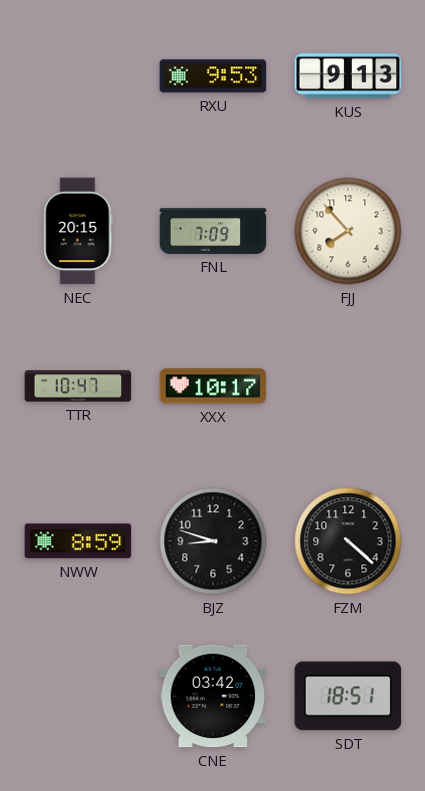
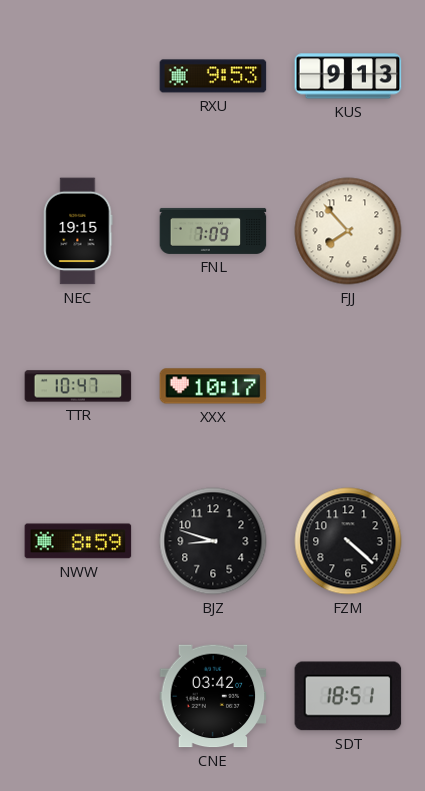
NEC: 20:15 -> 19:15
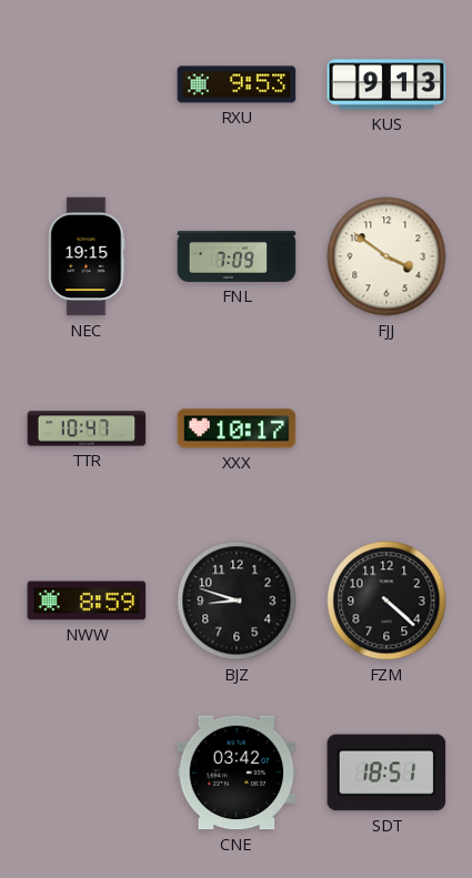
FJJ: 7:53 -> 3:51
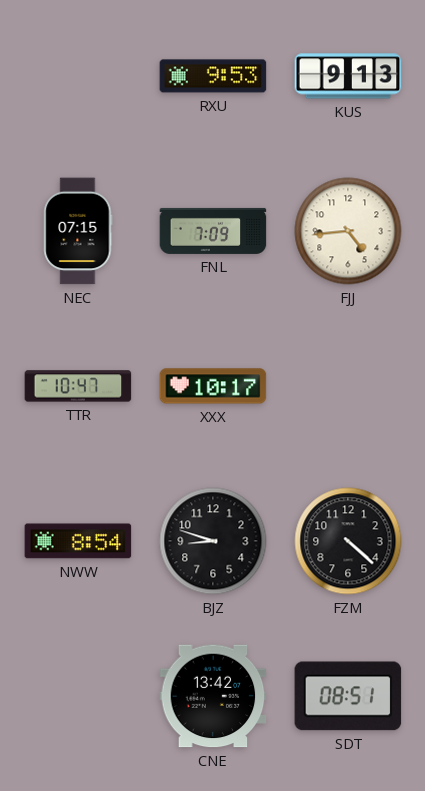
NEC: 19:15 -> 07:15
FJJ: 3:51 -> 4:44
NWW: 8:59 -> 8:54
CNE: 03:42 -> 13:42
SDT: 18:51 -> 08:51
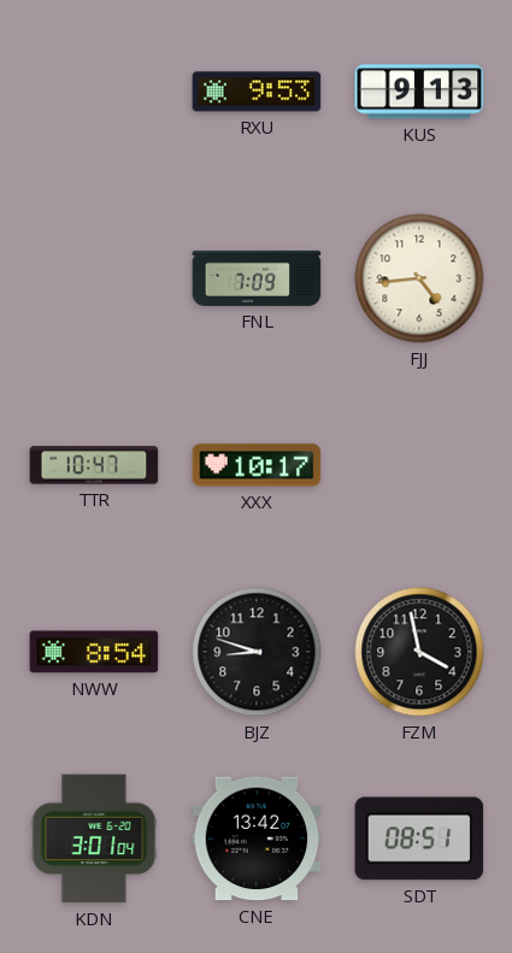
NEC: 07:15 -> none
FZM: 4:22 -> 3:58
KDN: none -> 3:01
